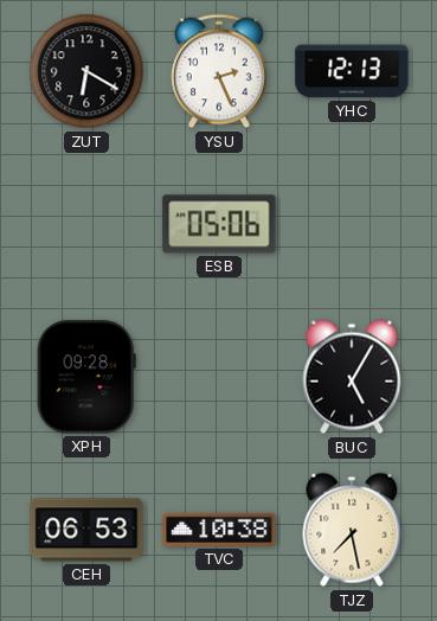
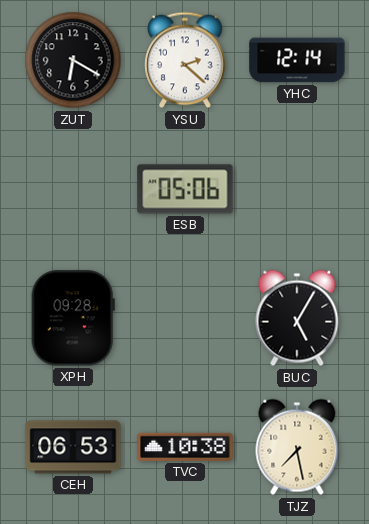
YSU: 2:26 -> 2:22
YHC: 12:13 -> 12:14
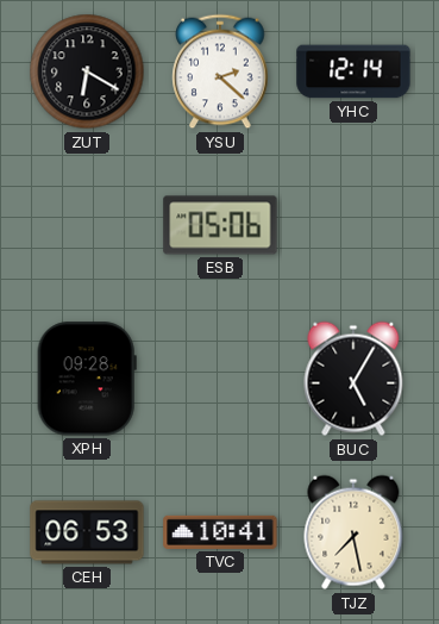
TVC: 10:38 -> 10:41
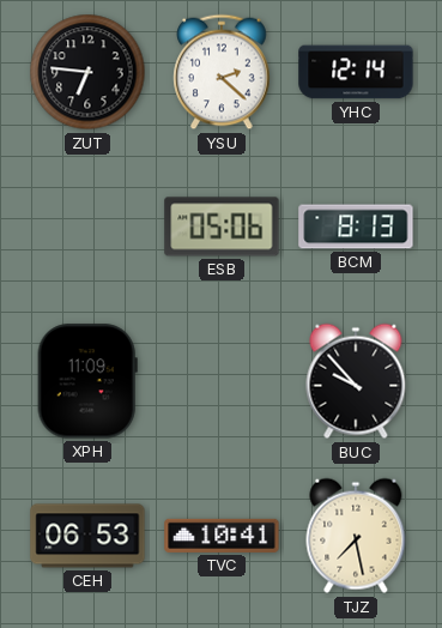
ZUT: 6:20 -> 6:46
BCM: none -> 8:13
XPH: 09:28 -> 11:09
BUC: 5:05 -> 9:53
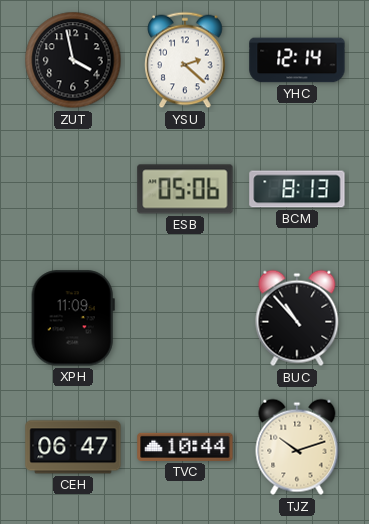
ZUT: 6:46 -> 3:58
BUC: 9:53 -> 10:53
CEH: 06:53 -> 06:47
TVC: 10:41 -> 10:44
TJZ: 7:28 -> 10:12
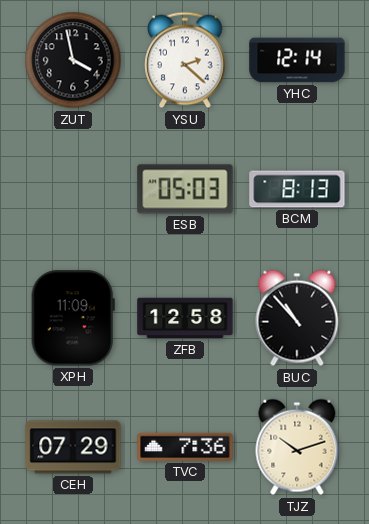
ESB: 05:06 -> 05:03
ZFB: none -> 12:58
CEH: 06:47 -> 07:29
TVC: 10:44 -> 7:36
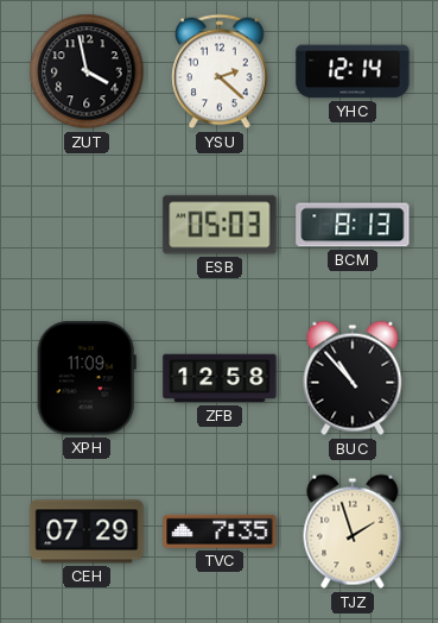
TVC: 7:36 -> 7:35
TJZ: 10:12 -> 1:57
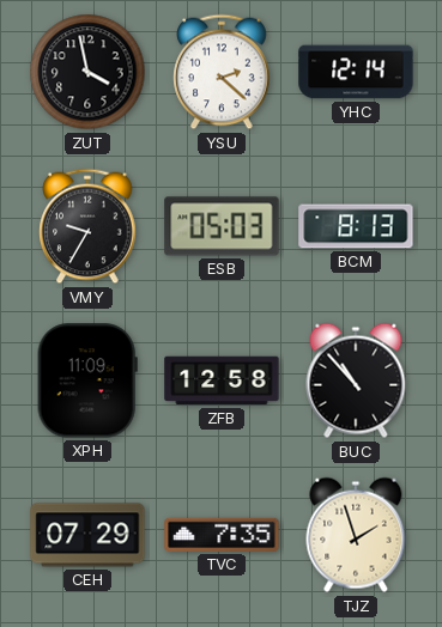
VMY: none -> 9:35
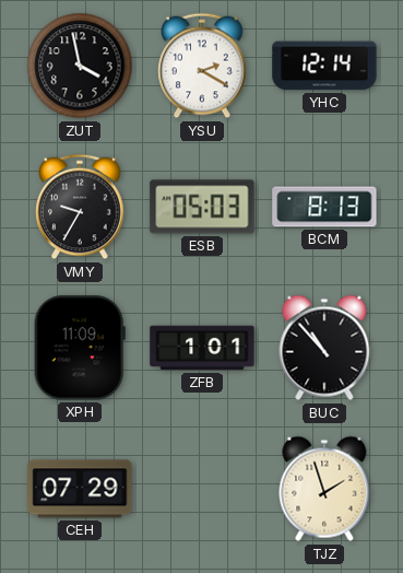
YSU: 2:22 -> 2:20
ZFB: 12:58 -> 1:01
TVC: 7:35 -> none
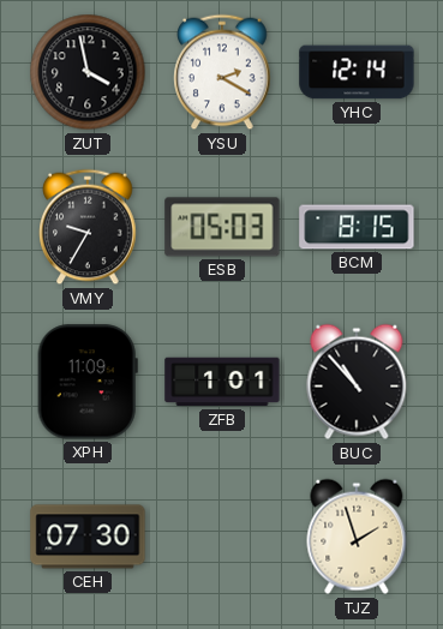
BCM: 8:13 -> 8:15
CEH: 07:29 -> 07:30
